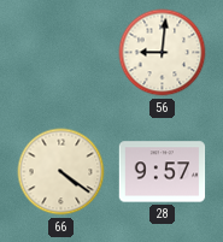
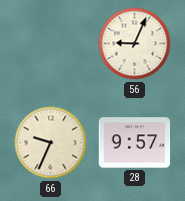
56: 9:01 -> 9:04
66: 4:21 -> 9:34
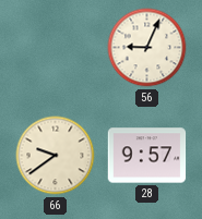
66: 9:34 -> 9:39
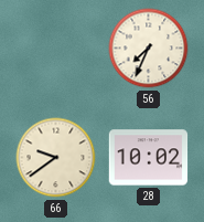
56: 9:04 -> 7:34
28: 9:57 -> 10:02
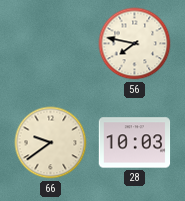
56: 7:34 -> 7:47
28: 10:02 -> 10:03
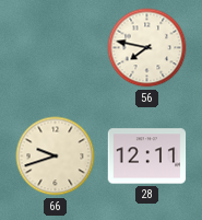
66: 9:39 -> 9:42
28: 10:03 -> 12:11
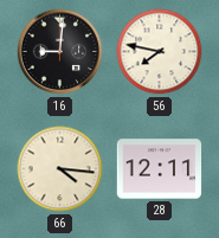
16: none -> 9:01
66: 9:42 -> 4:16
